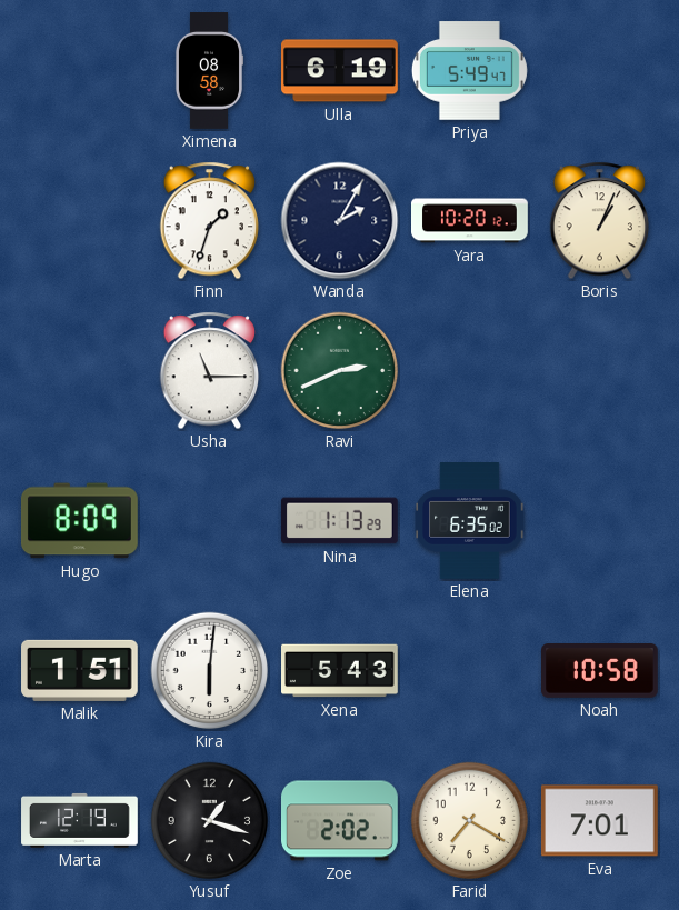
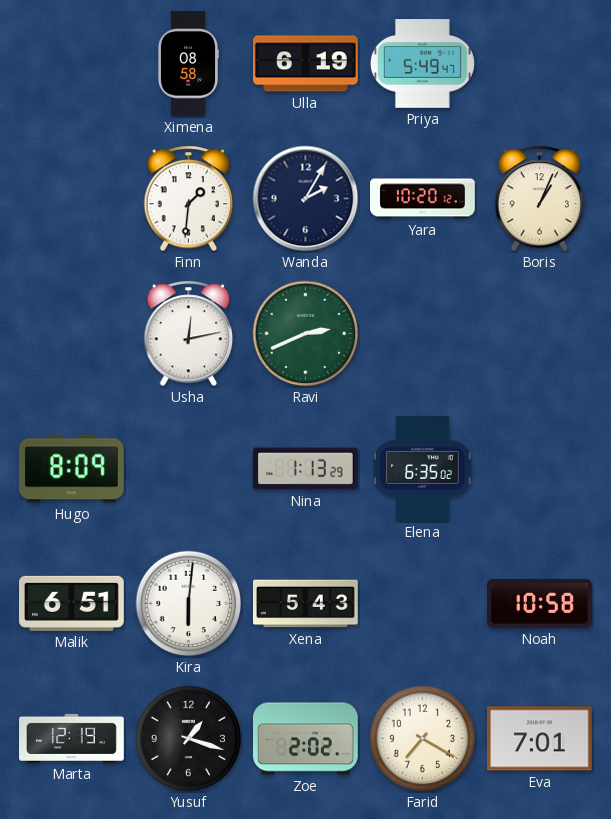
Finn: 1:33 -> 1:31
Usha: 11:15 -> 12:13
Malik: 1:51 -> 6:51
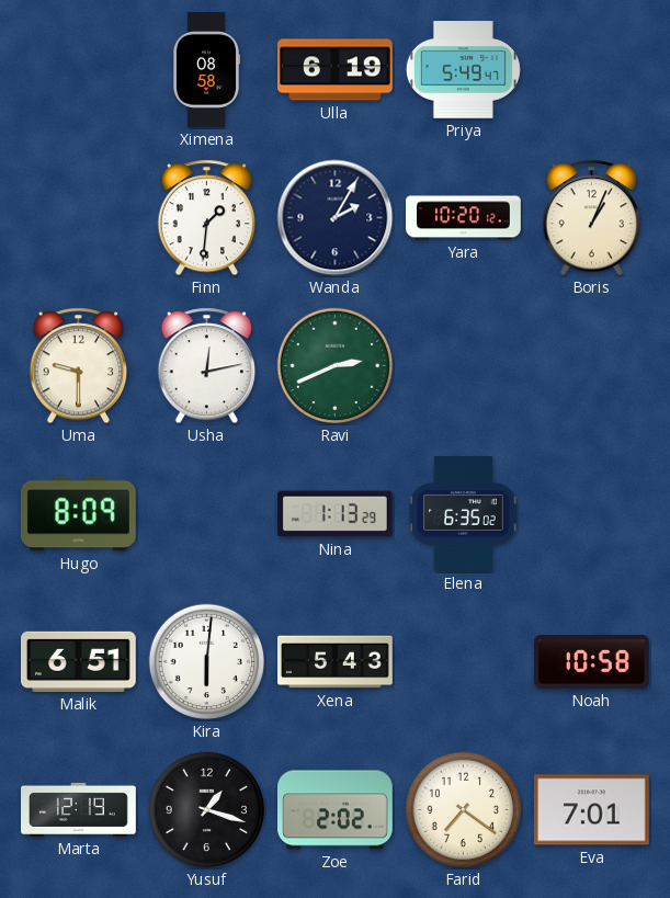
Uma: none -> 9:30
Farid: 7:20 -> 7:21
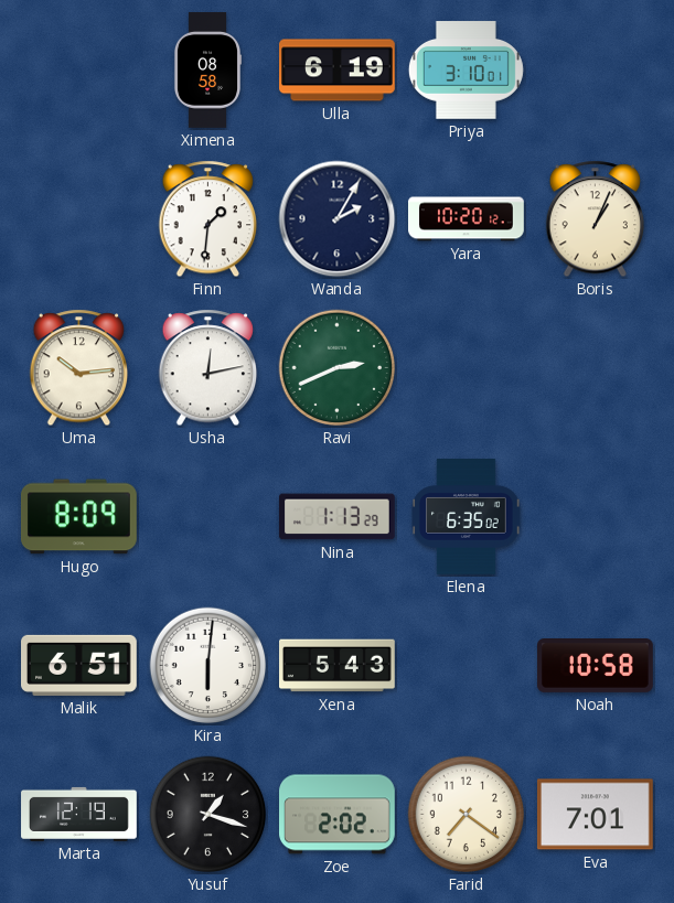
Priya: 5:49 -> 3:10
Uma: 9:30 -> 10:14
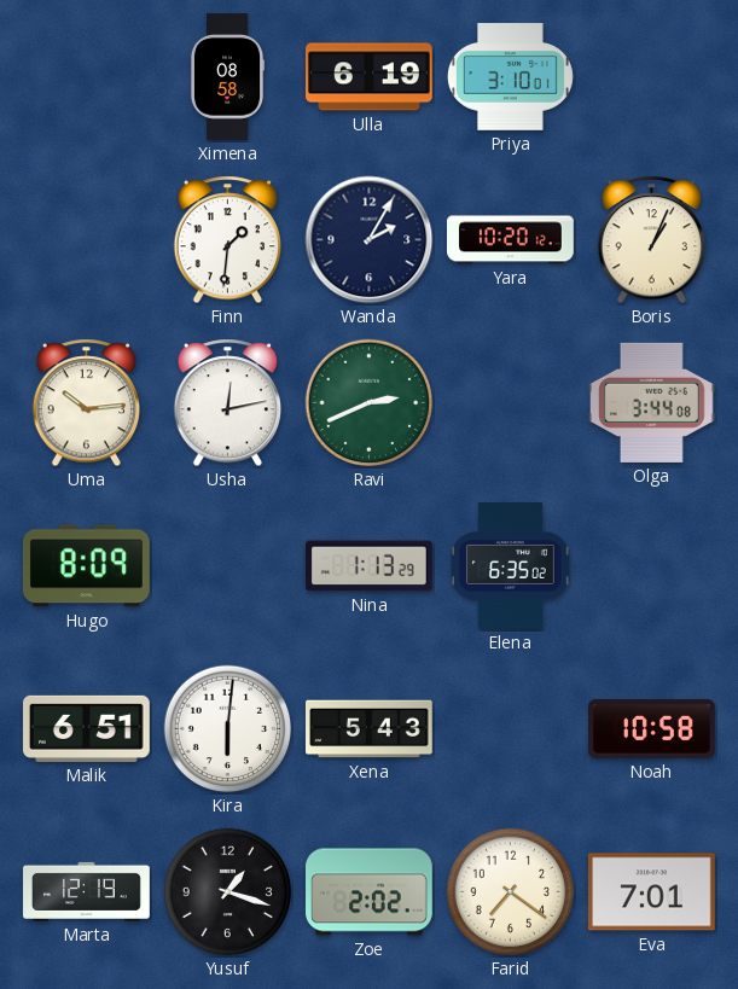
Olga: none -> 3:44
